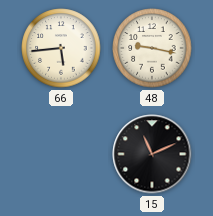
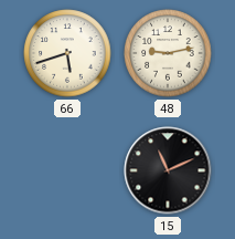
66: 5:44 -> 5:42
48: 9:17 -> 9:13
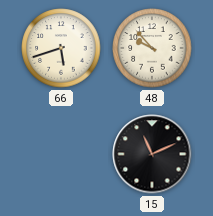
48: 9:13 -> 9:53
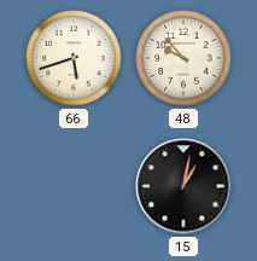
15: 11:11 -> 1:02
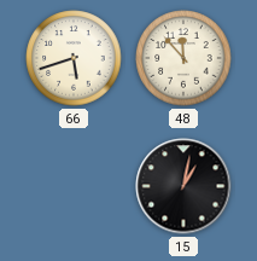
48: 9:53 -> 11:53
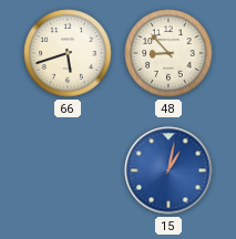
48: 11:53 -> 8:53
15 dial: black -> blue
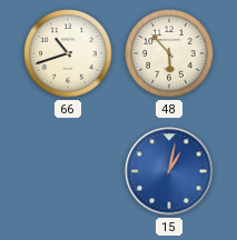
66: 5:42 -> 10:42
48: 8:53 -> 5:53
